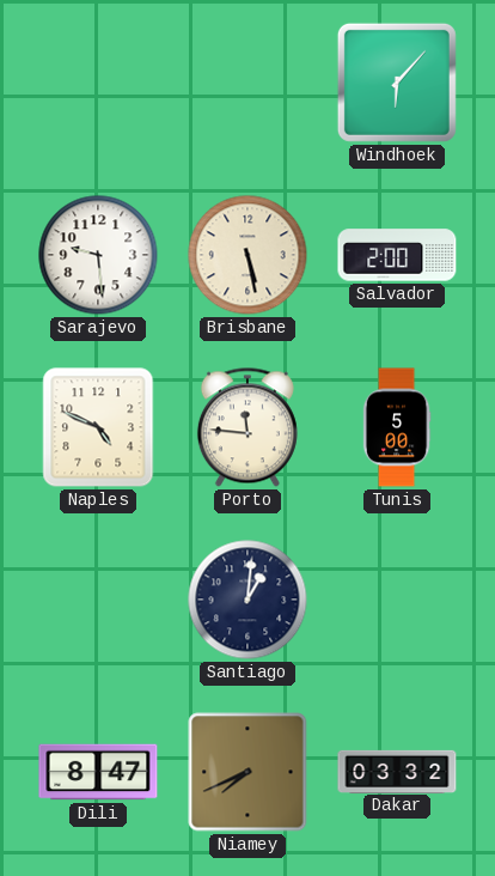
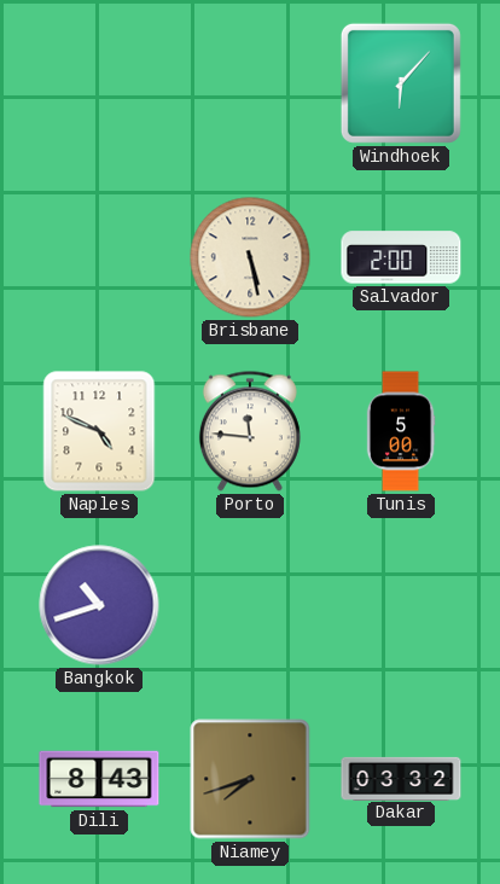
Sarajevo: 9:29 -> none
Bangkok: none -> 10:42
Santiago: 1:01 -> none
Dili: 8:47 -> 8:43
Niamey: 7:41 -> 7:42
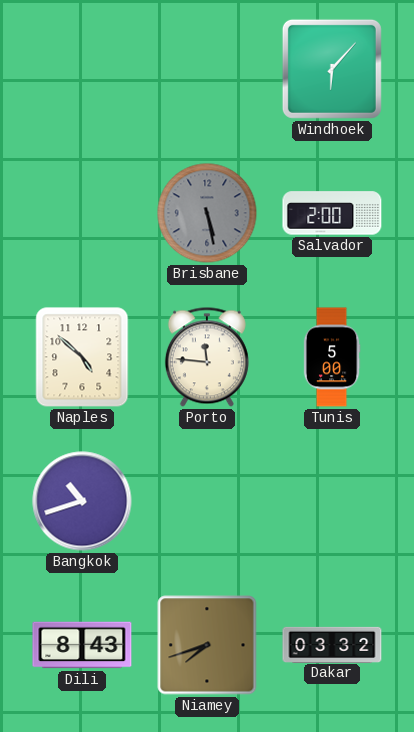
Brisbane dial: cream -> grey
Naples: 4:49 -> 4:52
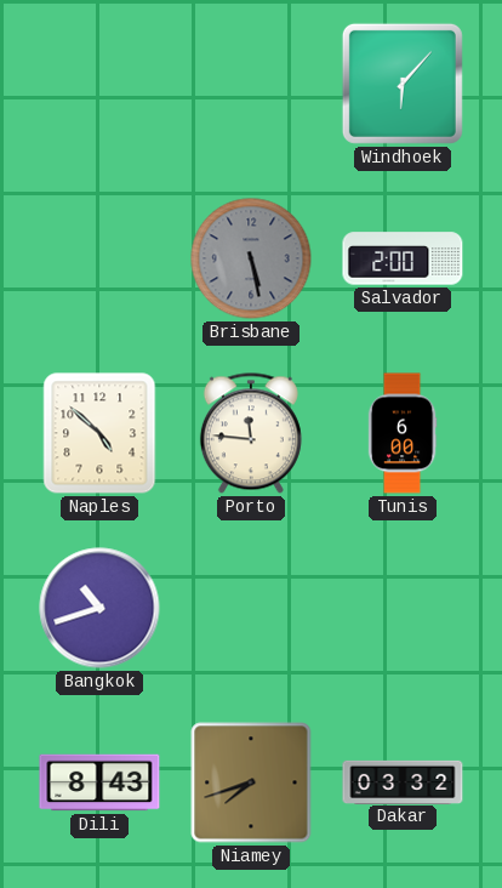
Tunis: 5:00 -> 6:00
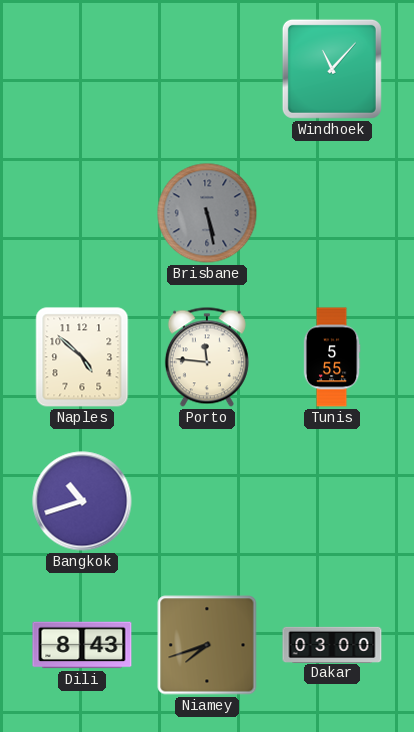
Windhoek: 6:07 -> 11:07
Salvador: 2:00 -> none
Tunis: 6:00 -> 5:55
Dakar: 03:32 -> 03:00
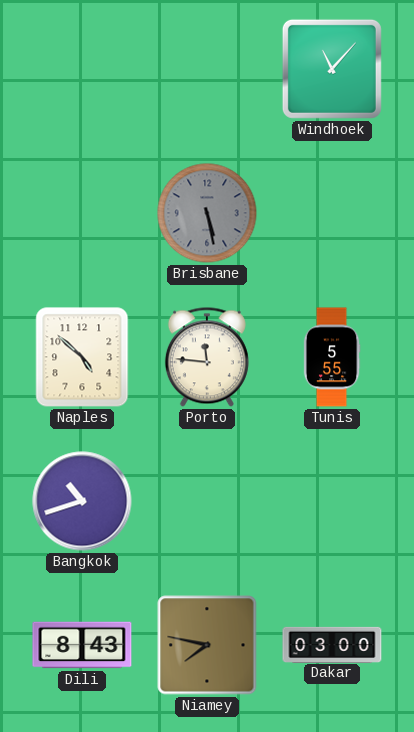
Niamey: 7:42 -> 7:47
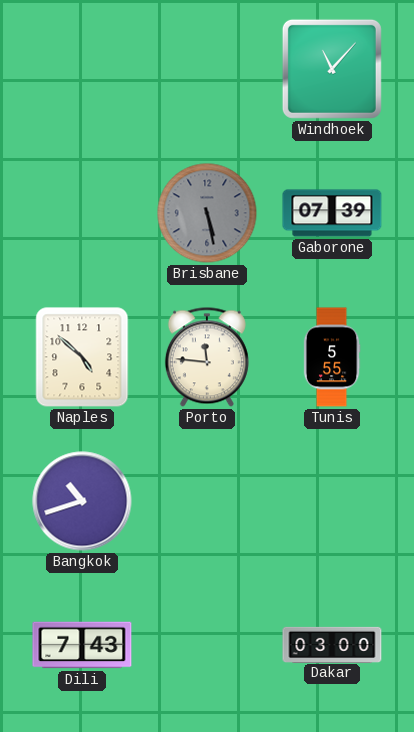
Gaborone: none -> 07:39
Dili: 8:43 -> 7:43
Niamey: 7:47 -> none
